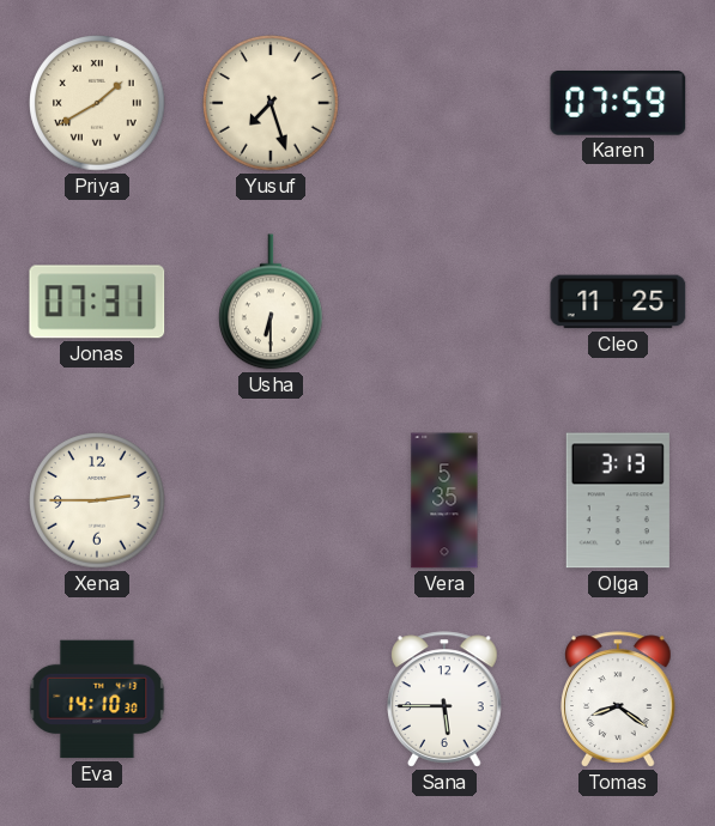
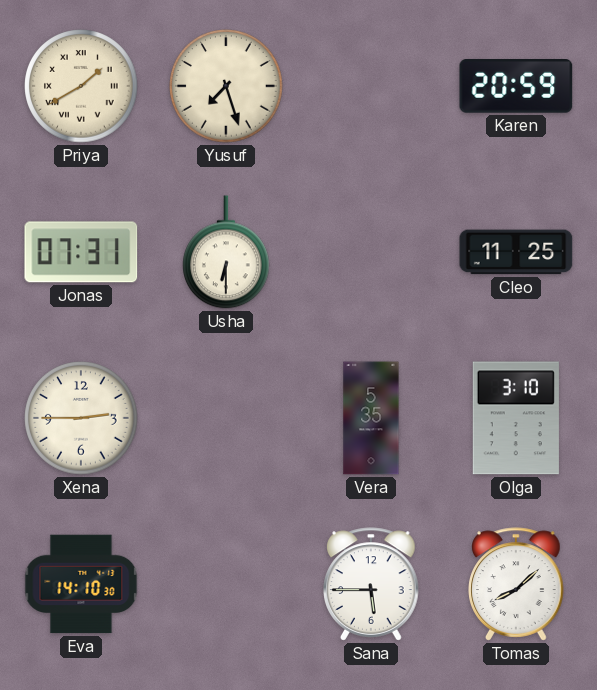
Karen: 07:59 -> 20:59
Olga: 3:13 -> 3:10
Tomas: 8:21 -> 8:08
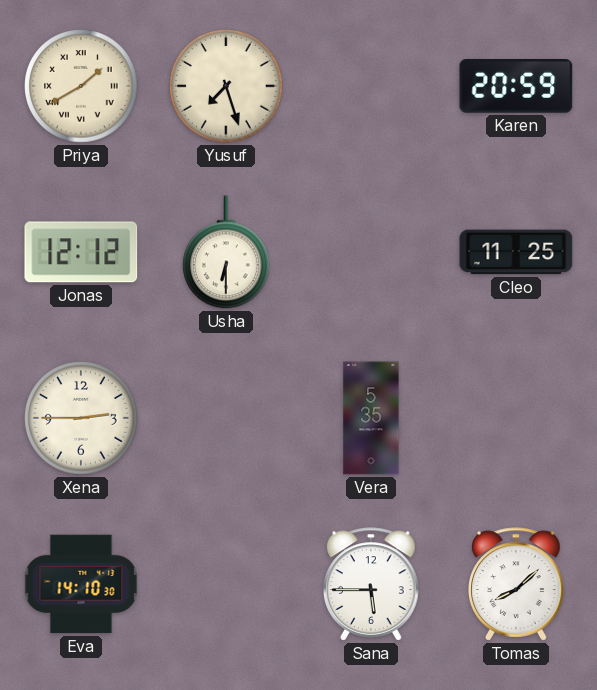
Jonas: 07:31 -> 12:12
Olga: 3:10 -> none
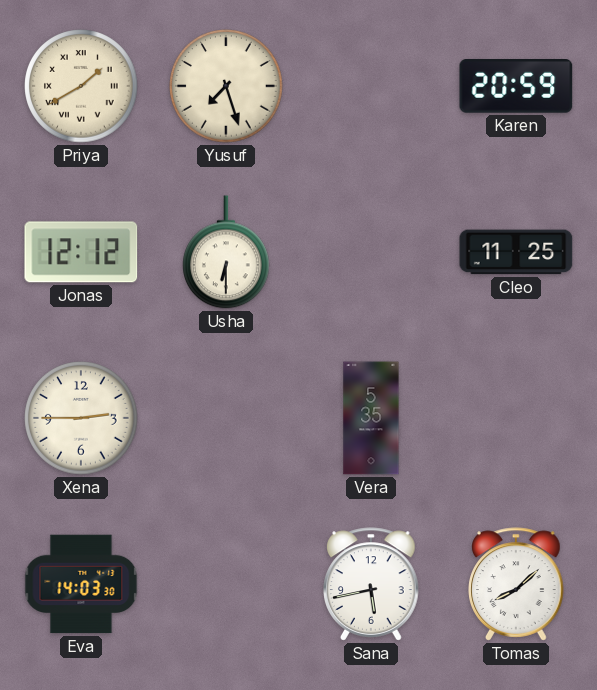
Eva: 14:10 -> 14:03
Sana: 5:45 -> 5:43
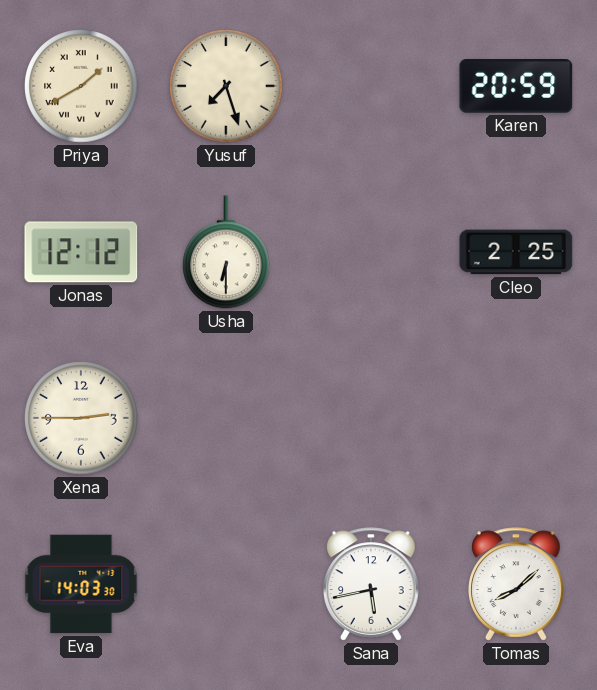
Cleo: 11:25 -> 2:25
Vera: 5:35 -> none
